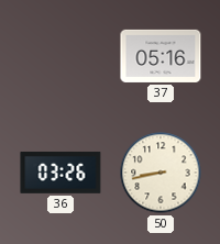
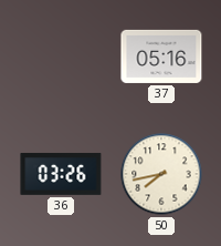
50: 8:43 -> 7:43
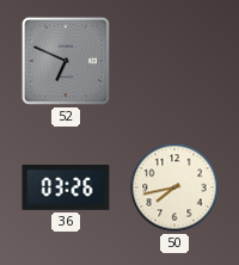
52: none -> 6:49
37: 05:16 -> none
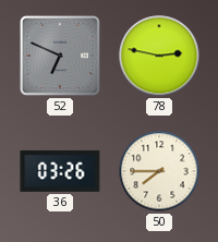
78: none -> 2:47
50: 7:43 -> 7:45
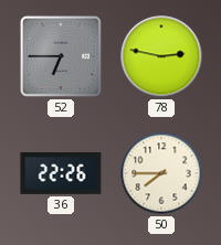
52: 6:49 -> 6:45
36: 03:26 -> 22:26
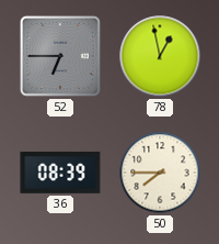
78: 2:47 -> 12:58
36: 22:26 -> 08:39
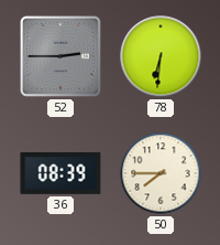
52: 6:45 -> 2:45
78: 12:58 -> 6:31
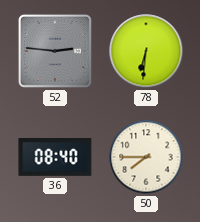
52: 2:45 -> 2:46
36: 08:39 -> 08:40
